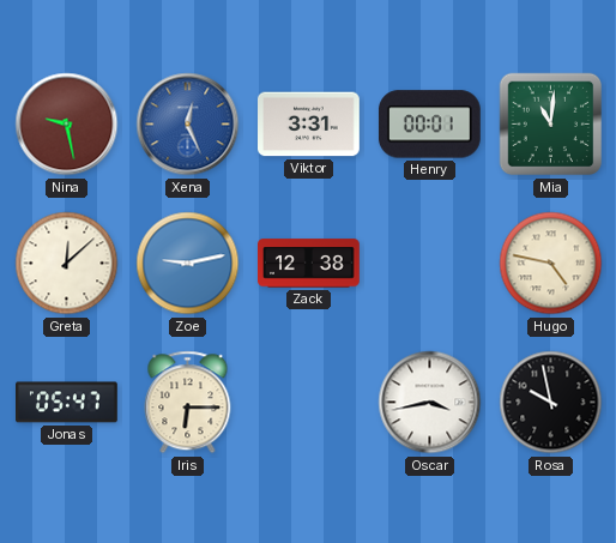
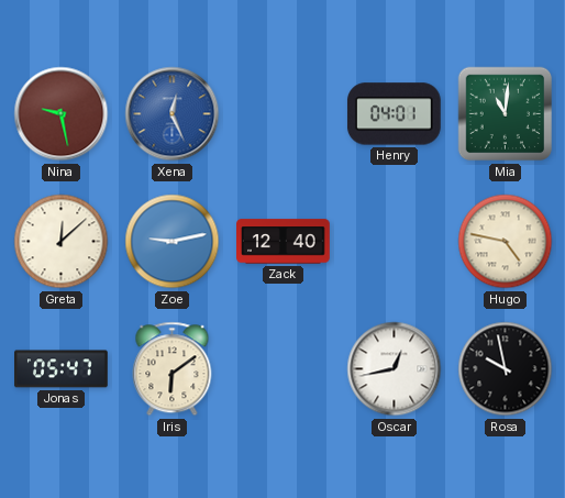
Viktor: 3:31 -> none
Henry: 00:01 -> 04:01
Zack: 12:38 -> 12:40
Iris: 6:15 -> 6:09
Oscar: 3:43 -> 12:43
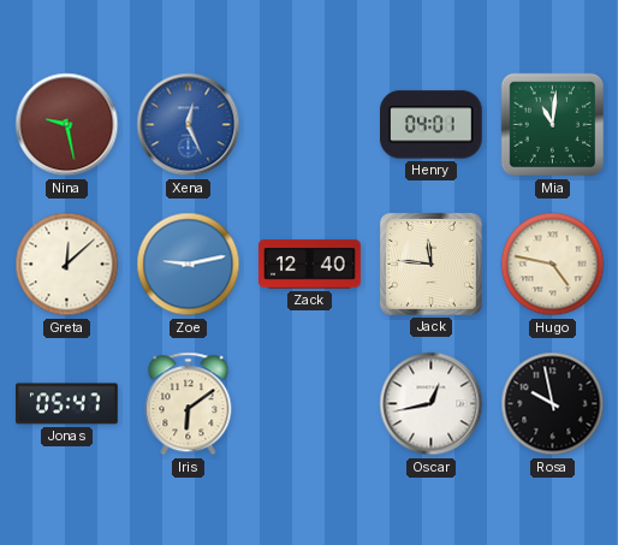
Jack: none -> 11:46
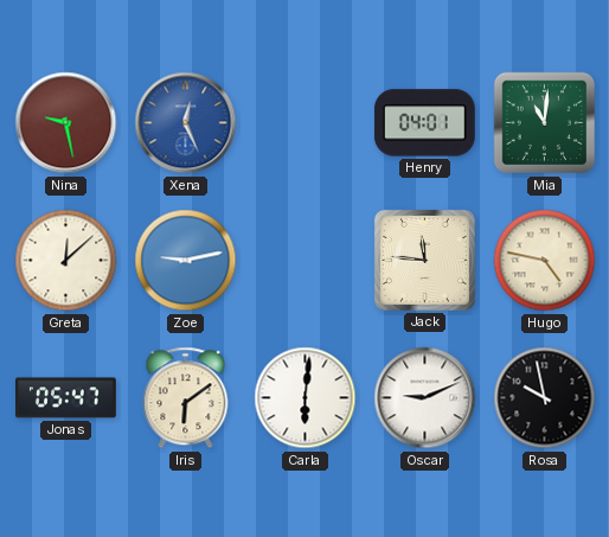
Zack: 12:40 -> none
Carla: none -> 6:01
Oscar: 12:43 -> 9:11
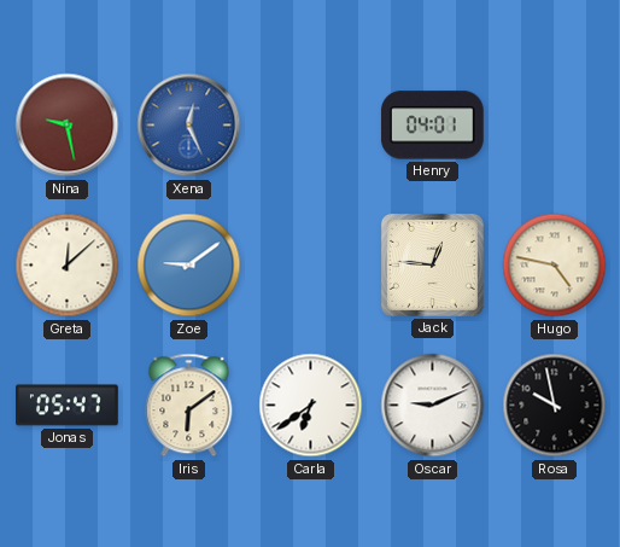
Mia: 11:01 -> none
Zoe: 9:13 -> 9:09
Jack: 11:46 -> 12:46
Carla: 6:01 -> 6:39
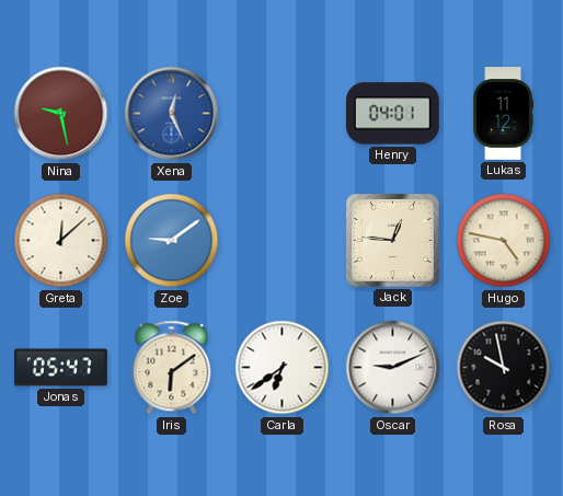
Lukas: none -> 11:12
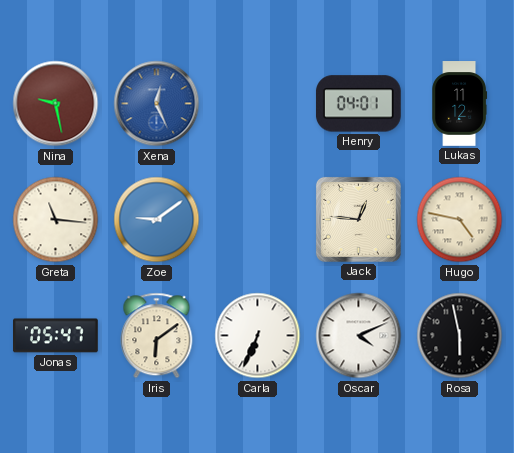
Greta: 12:08 -> 11:16
Carla: 6:39 -> 6:34
Oscar: 9:11 -> 4:11
Rosa: 9:58 -> 5:58
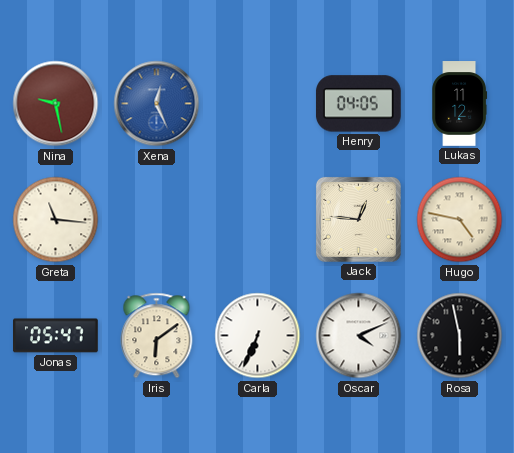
Henry: 04:01 -> 04:05
Zoe: 9:09 -> none
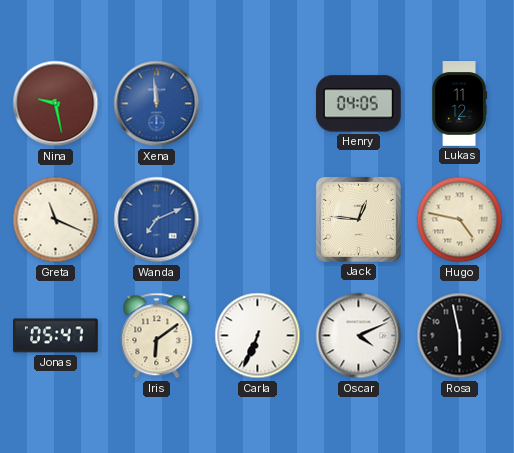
Xena: 12:26 -> 11:59
Greta: 11:16 -> 11:19
Wanda: none -> 7:11
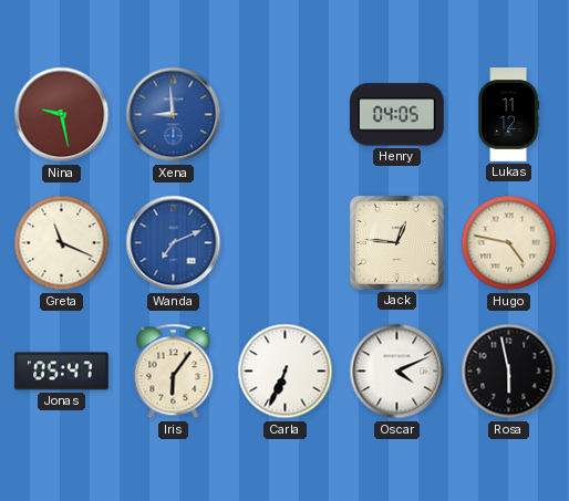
Xena: 11:59 -> 8:59
Iris: 6:09 -> 6:06
